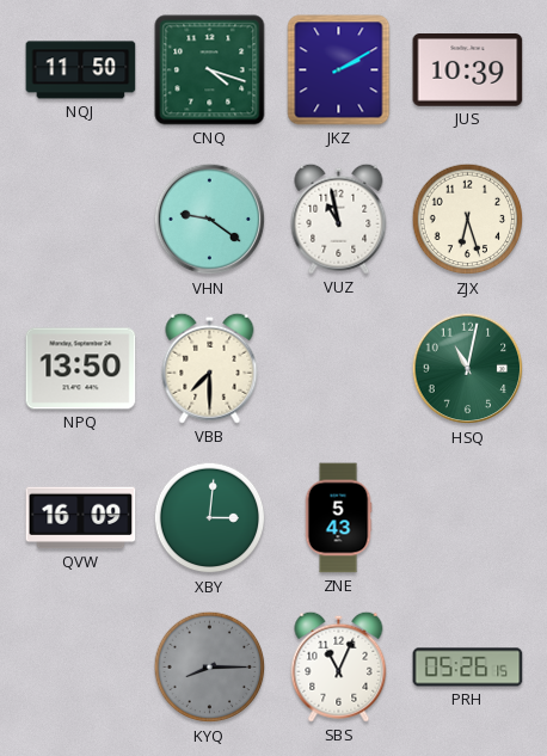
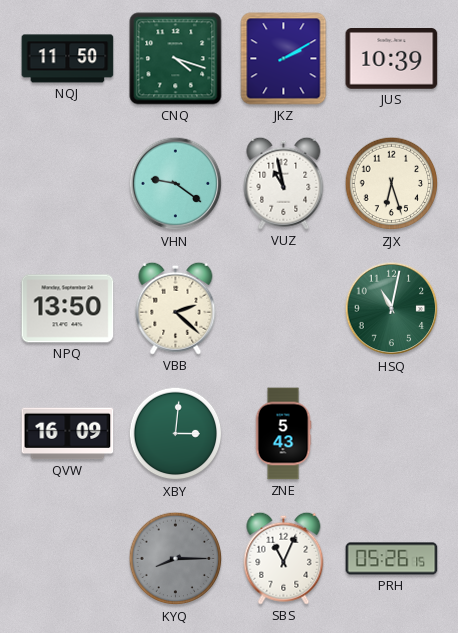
VBB: 7:30 -> 2:22
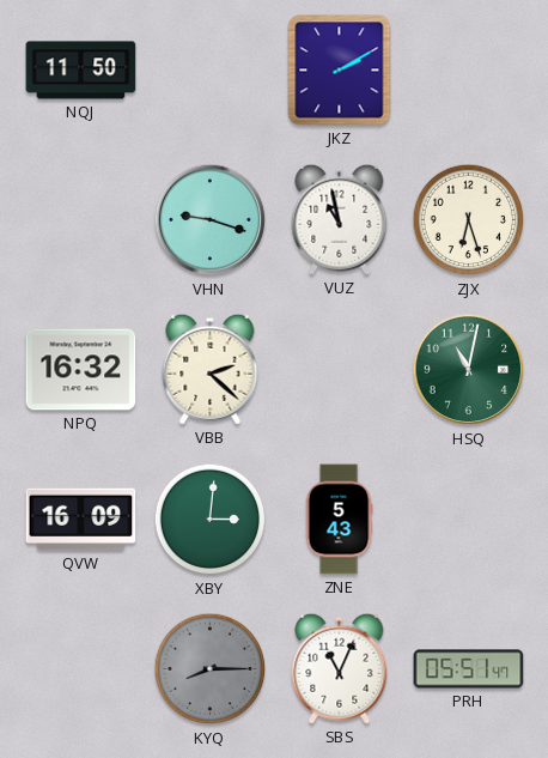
CNQ: 4:18 -> none
JUS: 10:39 -> none
VHN: 9:21 -> 9:18
NPQ: 13:50 -> 16:32
PRH: 05:26 -> 05:51
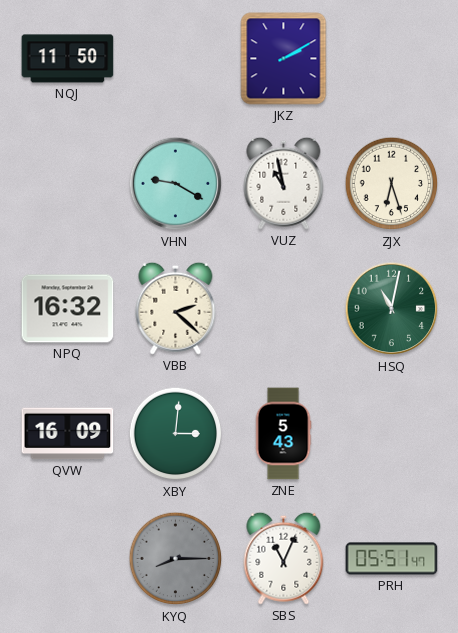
VHN: 9:18 -> 9:20
